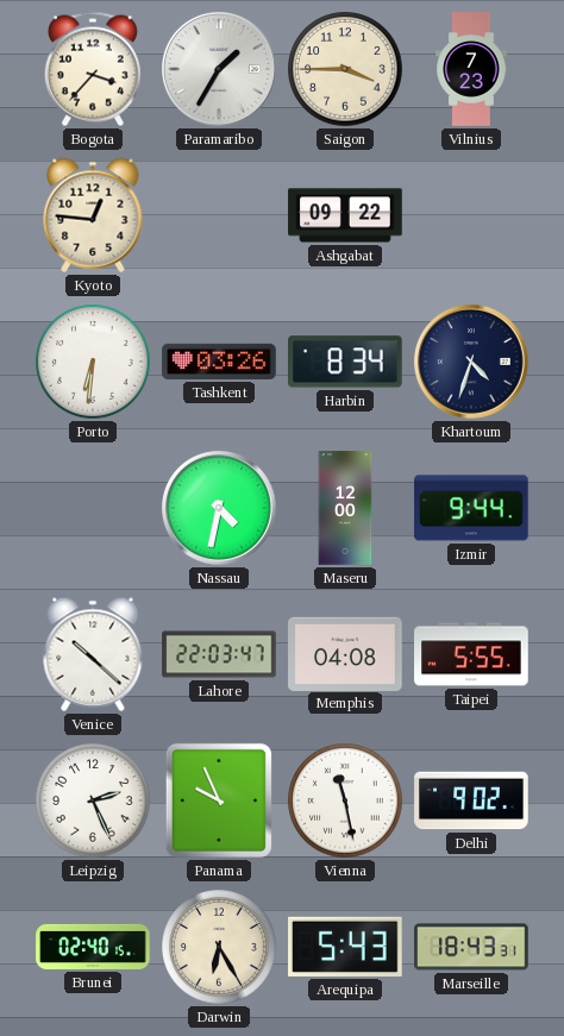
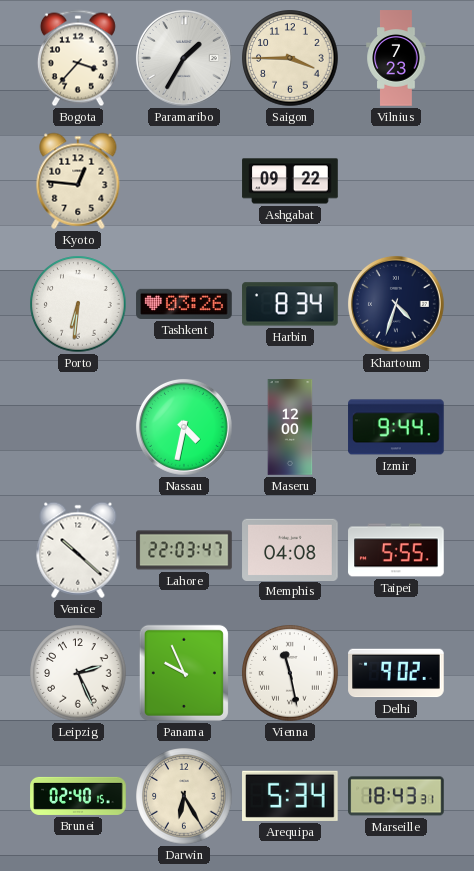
Arequipa: 5:43 -> 5:34
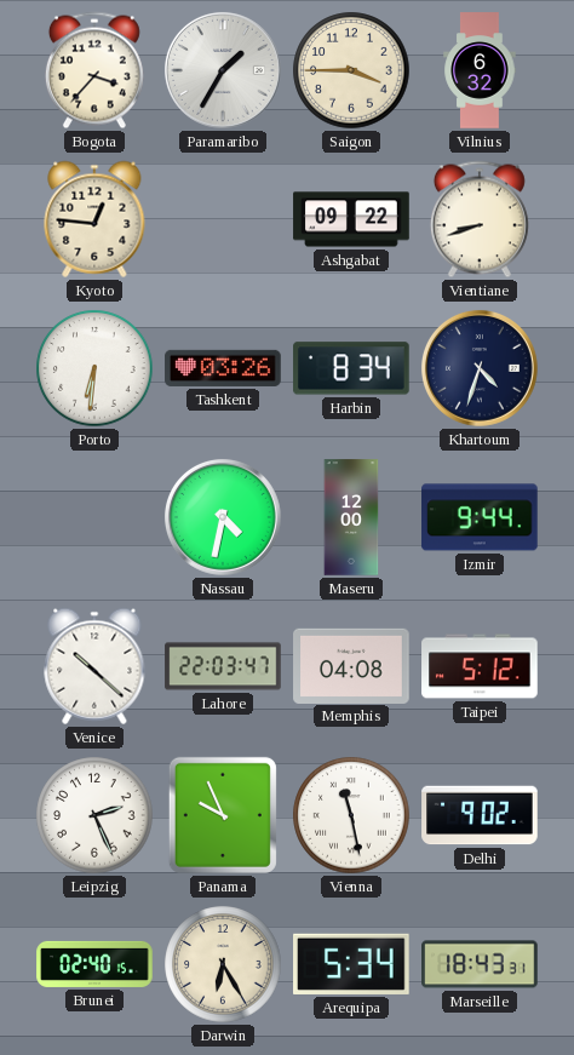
Vilnius: 7:23 -> 6:32
Vientiane: none -> 8:42
Taipei: 5:55 -> 5:12
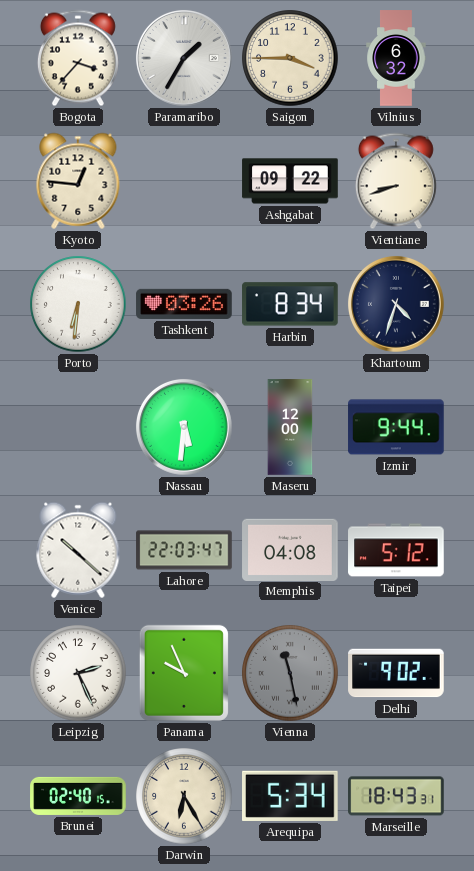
Nassau: 4:32 -> 5:31
Vienna dial: white -> grey
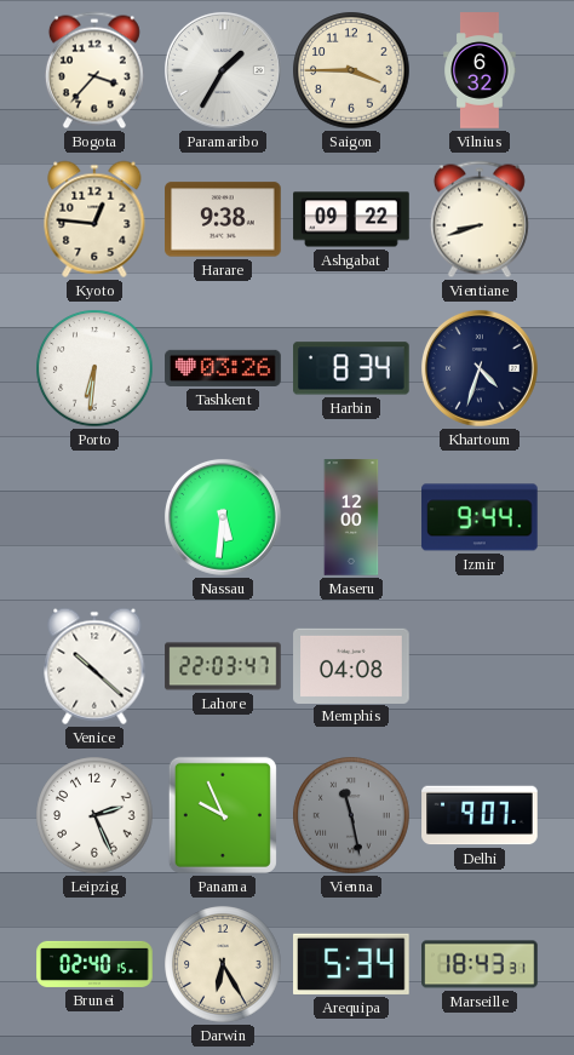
Harare: none -> 9:38
Taipei: 5:12 -> none
Delhi: 9:02 -> 9:07
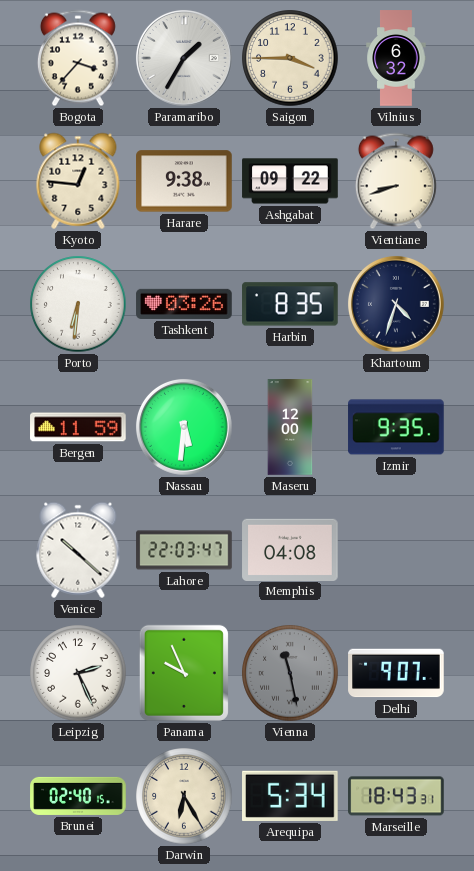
Harbin: 8:34 -> 8:35
Bergen: none -> 11:59
Izmir: 9:44 -> 9:35
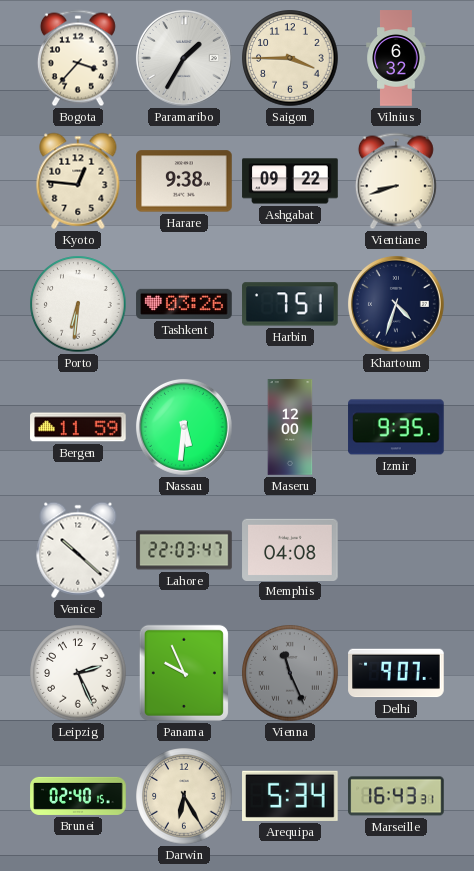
Harbin: 8:35 -> 7:51
Vienna: 11:28 -> 11:26
Marseille: 18:43 -> 16:43
